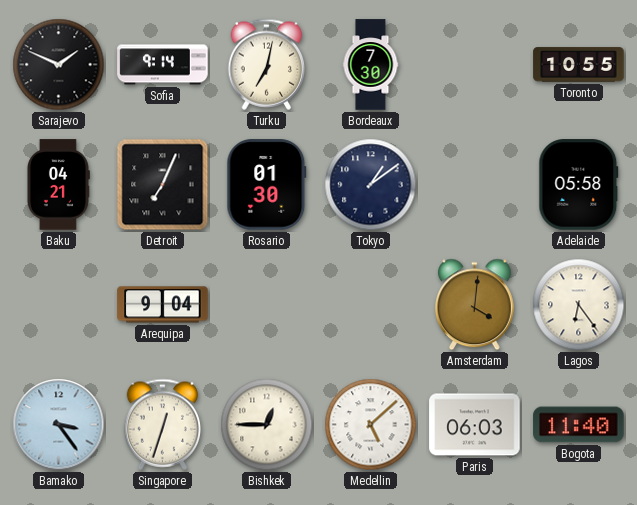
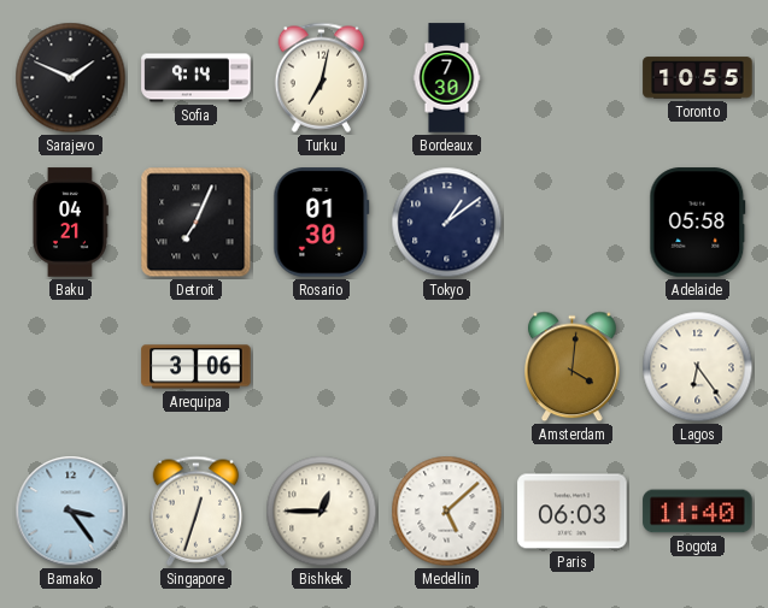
Arequipa: 9:04 -> 3:06
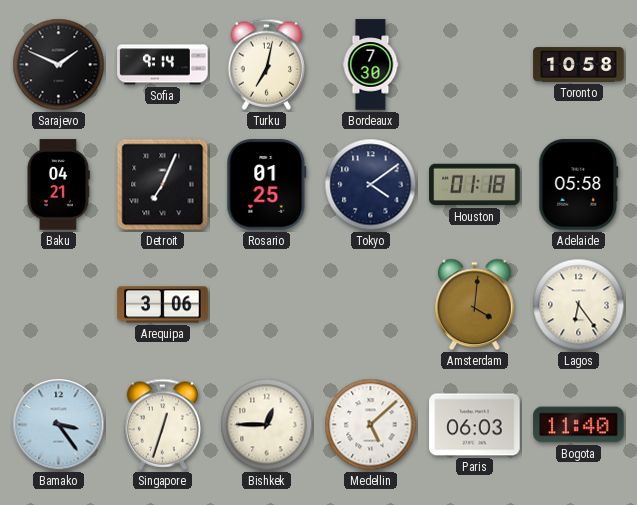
Toronto: 10:55 -> 10:58
Rosario: 01:30 -> 01:25
Tokyo: 1:09 -> 4:09
Houston: none -> 01:18
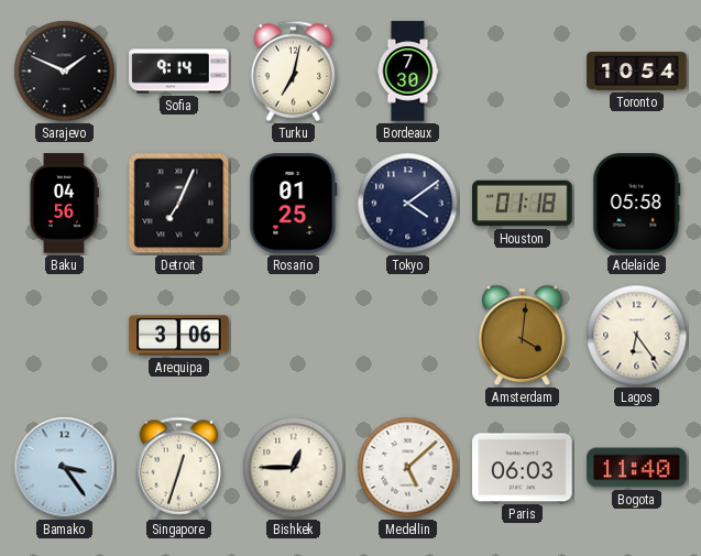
Toronto: 10:58 -> 10:54
Baku: 04:21 -> 04:56
